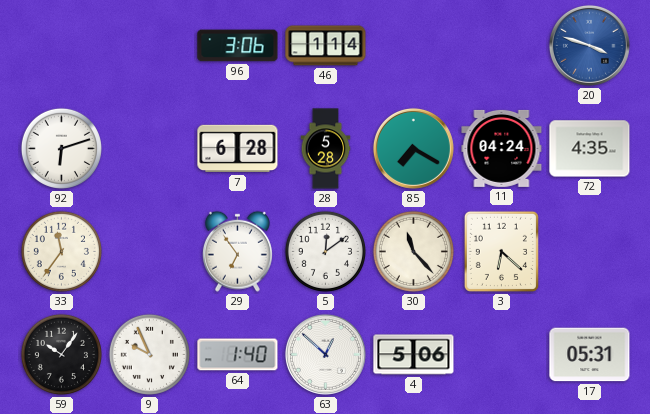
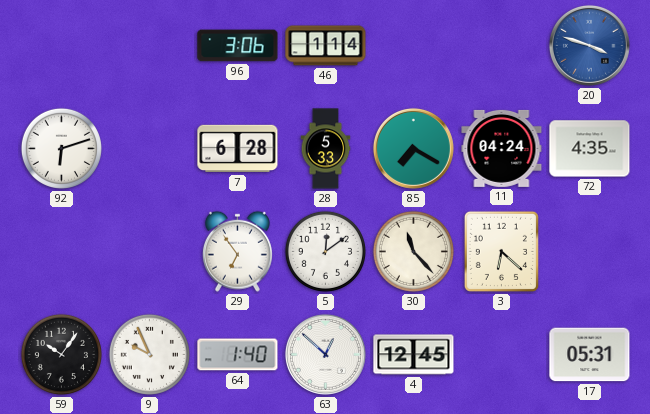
28: 5:28 -> 5:33
33: 11:36 -> none
4: 5:06 -> 12:45
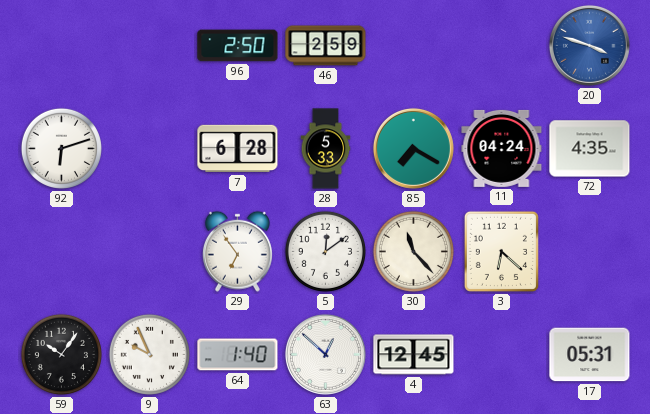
96: 3:06 -> 2:50
46: 1:14 -> 2:59
